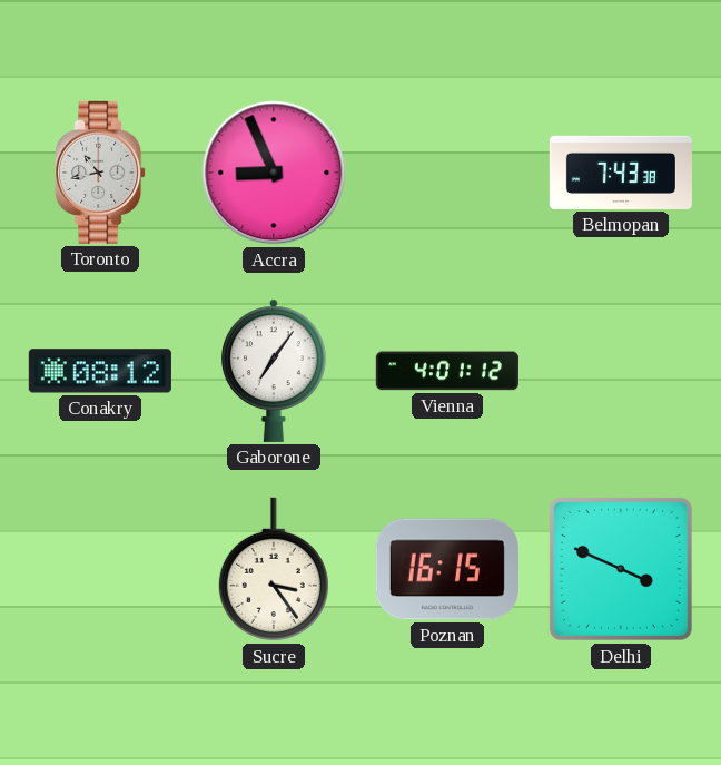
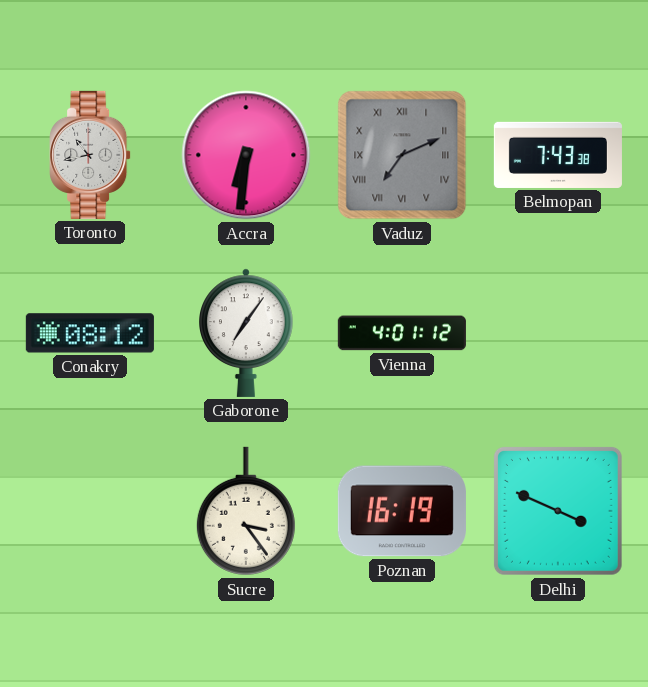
Accra: 8:56 -> 6:31
Vaduz: none -> 7:11
Poznan: 16:15 -> 16:19
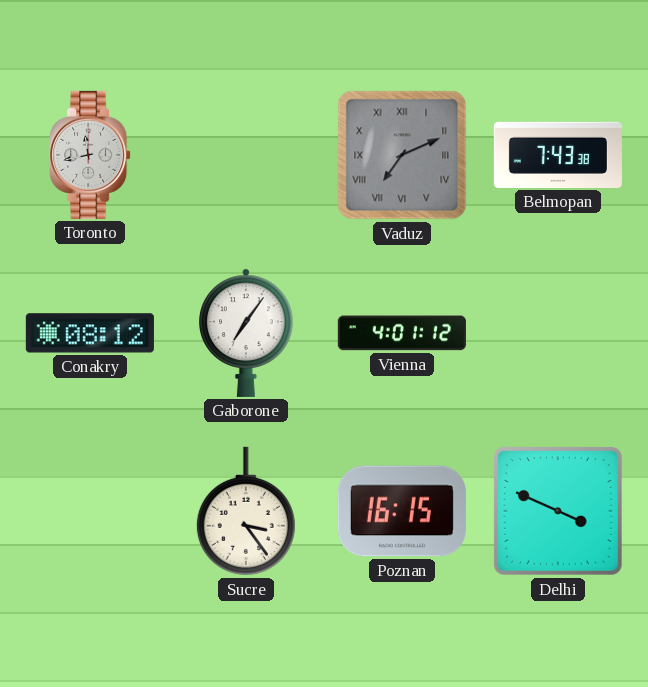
Toronto: 10:43 -> 11:43
Accra: 6:31 -> none
Poznan: 16:19 -> 16:15
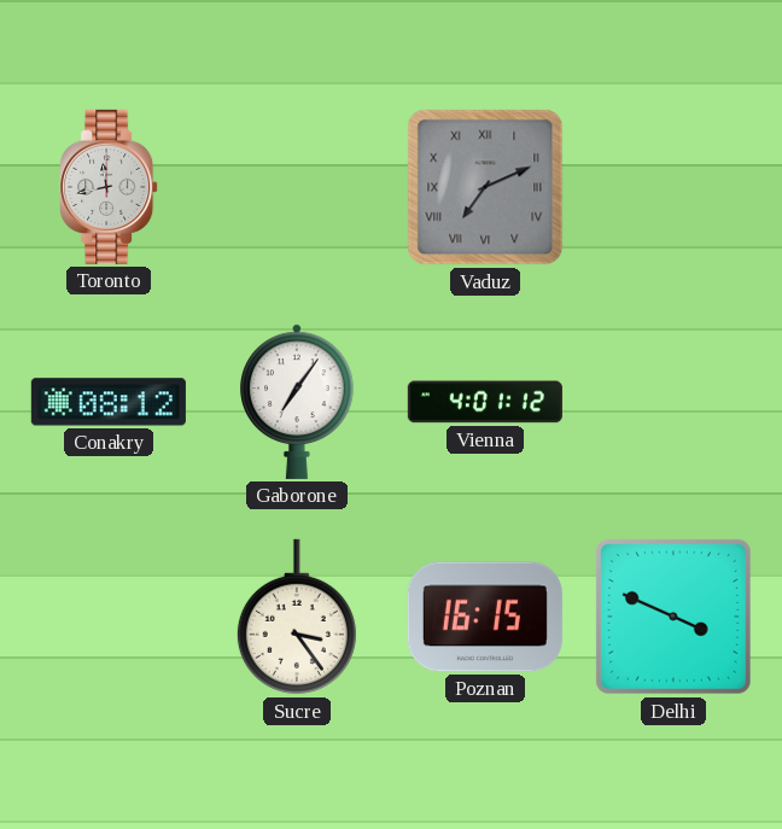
Belmopan: 7:43 -> none
